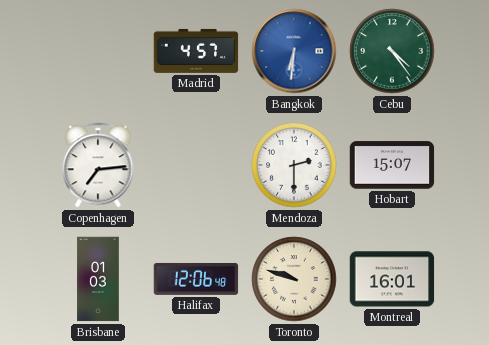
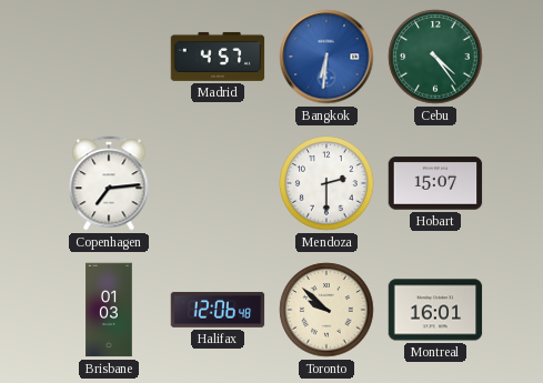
Toronto: 9:48 -> 9:52
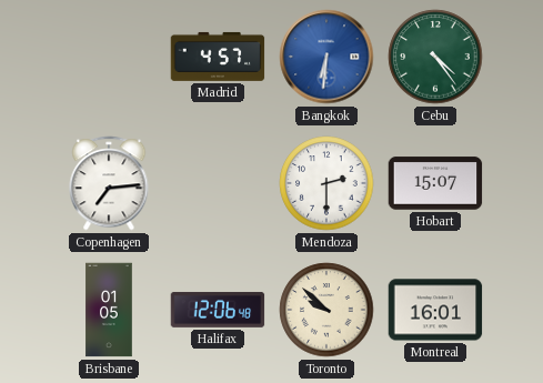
Brisbane: 01:03 -> 01:05
